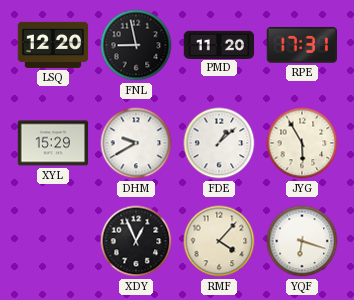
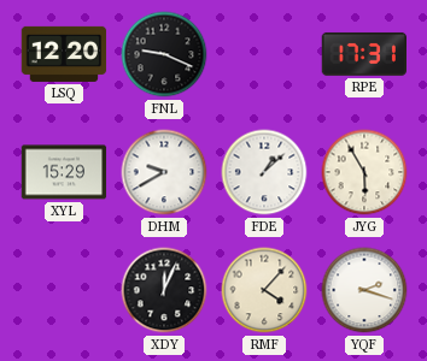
FNL: 8:58 -> 9:19
PMD: 11:20 -> none
XDY: 12:56 -> 12:04
YQF: 6:18 -> 2:18
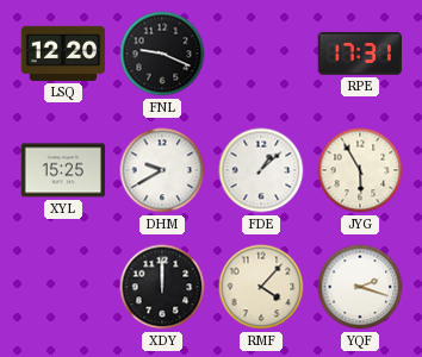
XYL: 15:29 -> 15:25
XDY: 12:04 -> 12:00
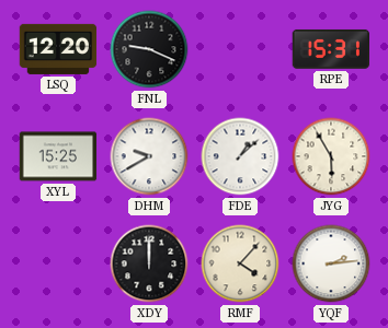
RPE: 17:31 -> 15:31
YQF: 2:18 -> 2:14
